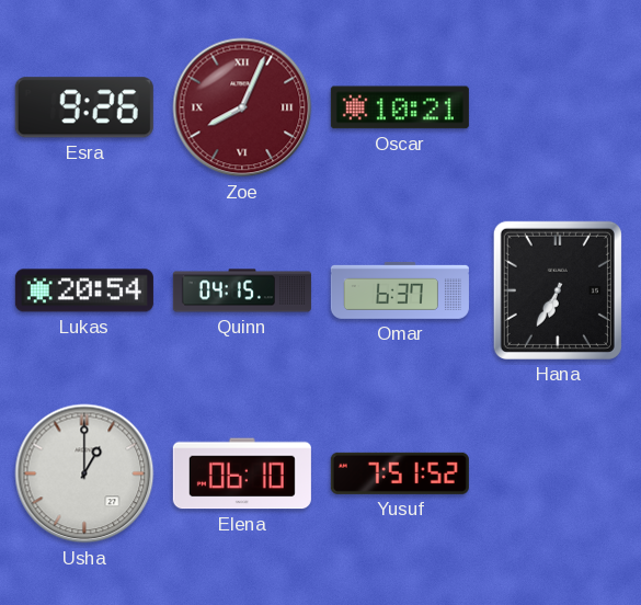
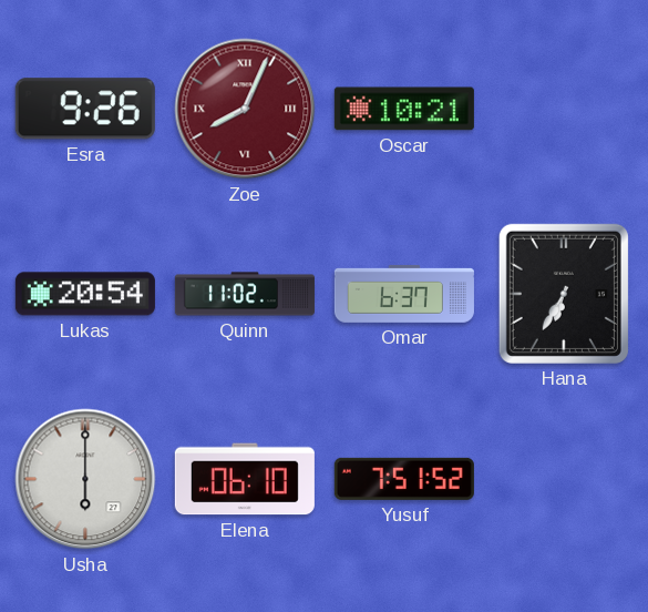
Quinn: 04:15 -> 11:02
Usha: 1:00 -> 6:00
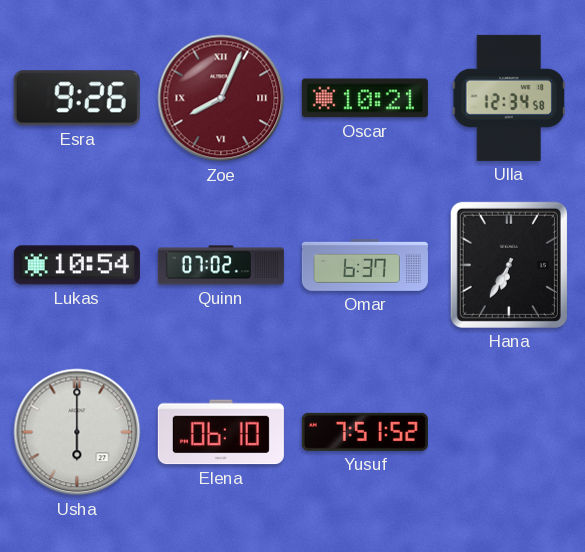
Ulla: none -> 12:34
Lukas: 20:54 -> 10:54
Quinn: 11:02 -> 07:02
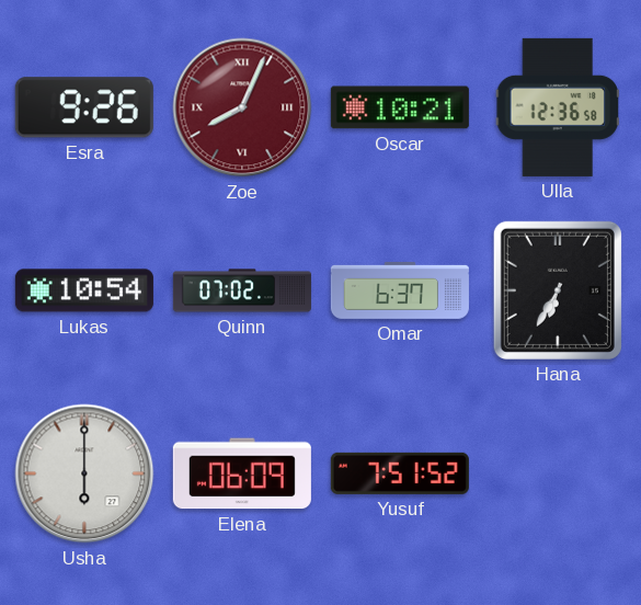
Ulla: 12:34 -> 12:36
Elena: 06:10 -> 06:09
